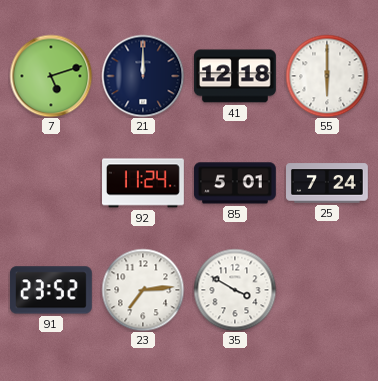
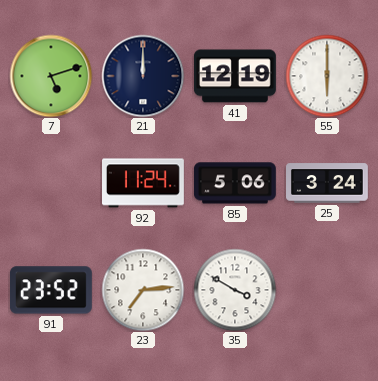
41: 12:18 -> 12:19
85: 5:01 -> 5:06
25: 7:24 -> 3:24
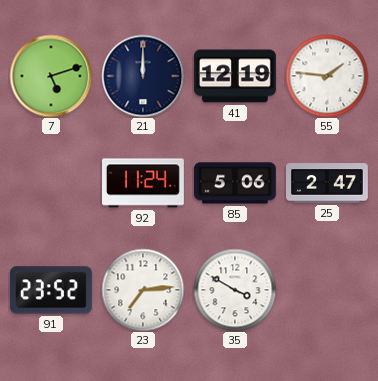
55: 6:00 -> 1:46
25: 3:24 -> 2:47
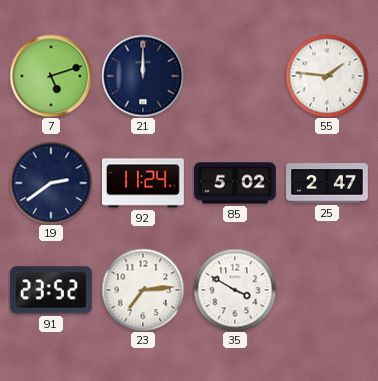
41: 12:19 -> none
19: none -> 2:39
85: 5:06 -> 5:02
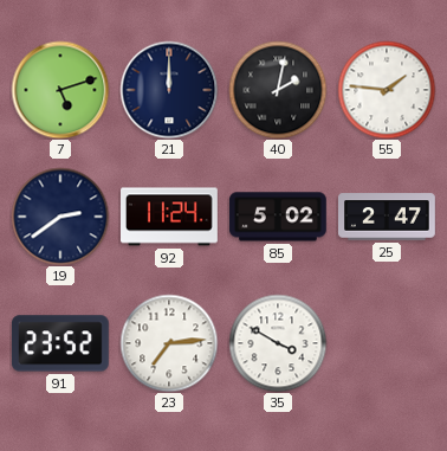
40: none -> 2:02
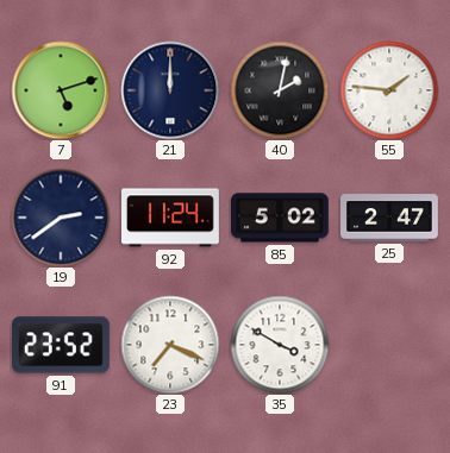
23: 7:14 -> 7:19
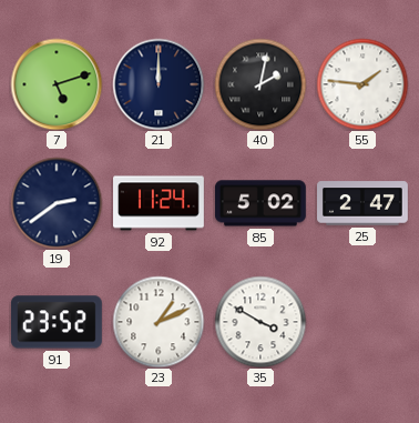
23: 7:19 -> 1:11
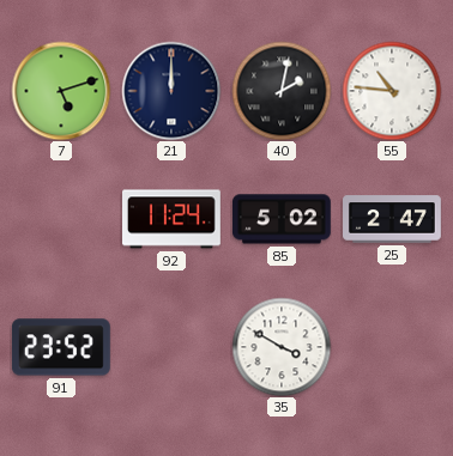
55: 1:46 -> 10:46
19: 2:39 -> none
23: 1:11 -> none
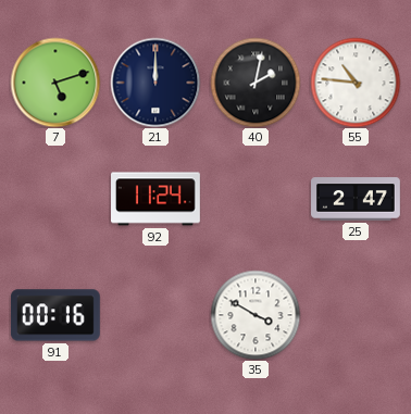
85: 5:02 -> none
91: 23:52 -> 00:16
